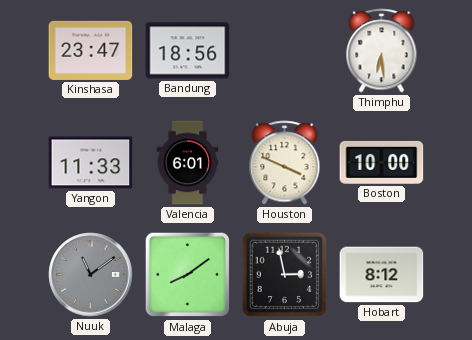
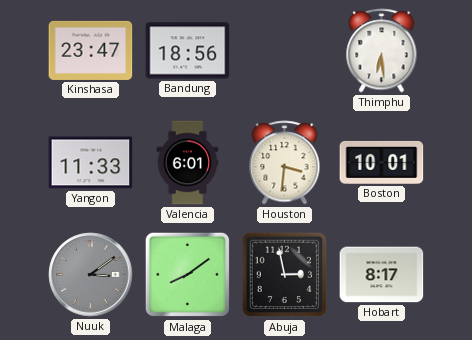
Houston: 3:49 -> 3:31
Boston: 10:00 -> 10:01
Nuuk: 11:09 -> 3:09
Hobart: 8:12 -> 8:17
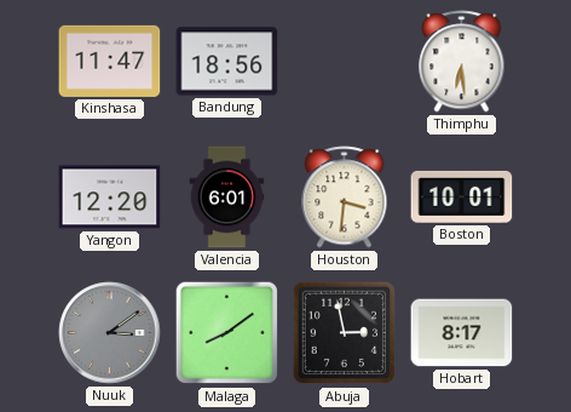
Kinshasa: 23:47 -> 11:47
Yangon: 11:33 -> 12:20
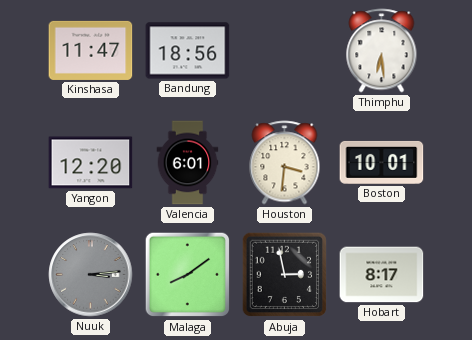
Nuuk: 3:09 -> 3:14
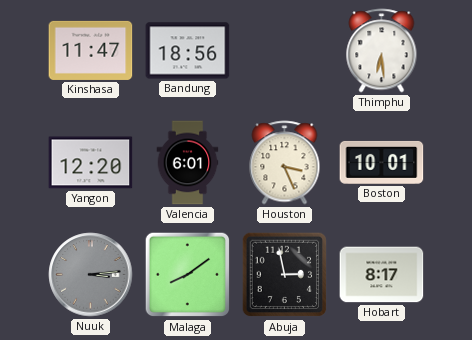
Houston: 3:31 -> 3:26
